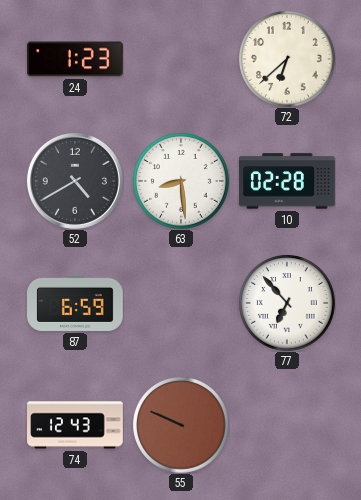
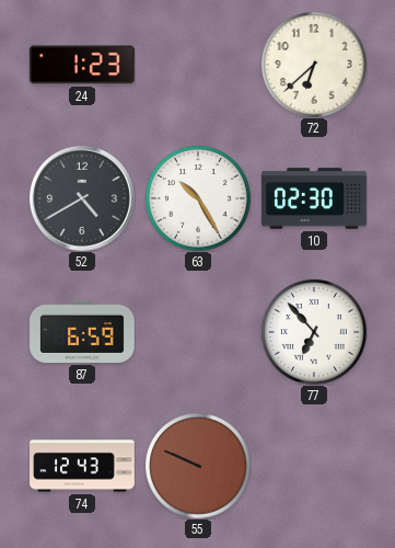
63: 8:29 -> 10:25
10: 02:28 -> 02:30
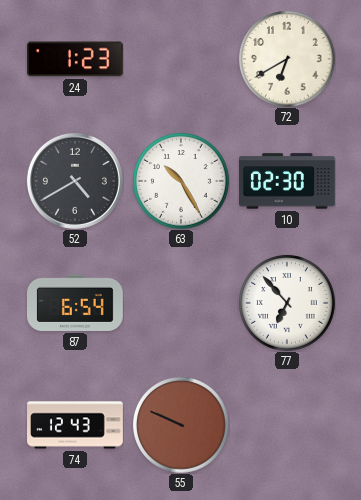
72: 6:38 -> 6:40
87: 6:59 -> 6:54
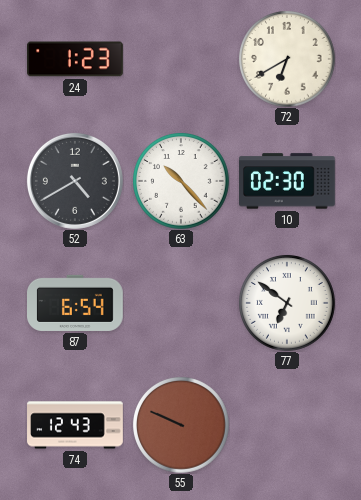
63: 10:25 -> 10:23
77: 6:53 -> 6:51
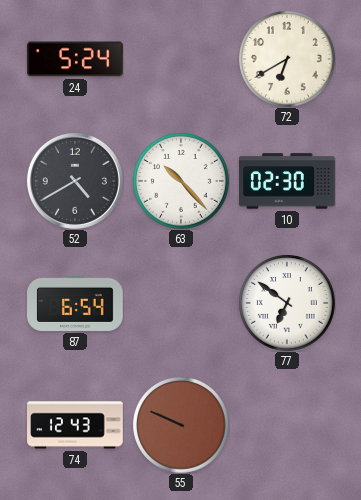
24: 1:23 -> 5:24
